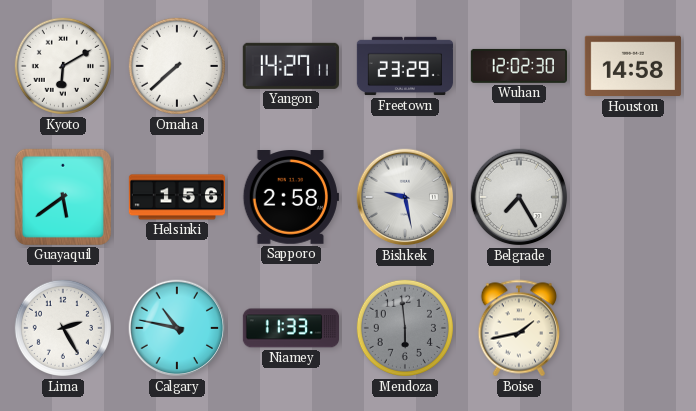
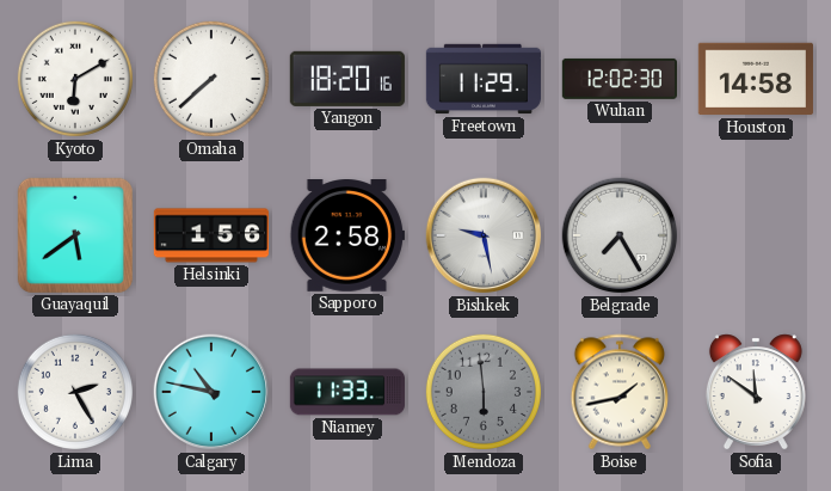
Yangon: 14:27 -> 18:20
Freetown: 23:29 -> 11:29
Sofia: none -> 11:51
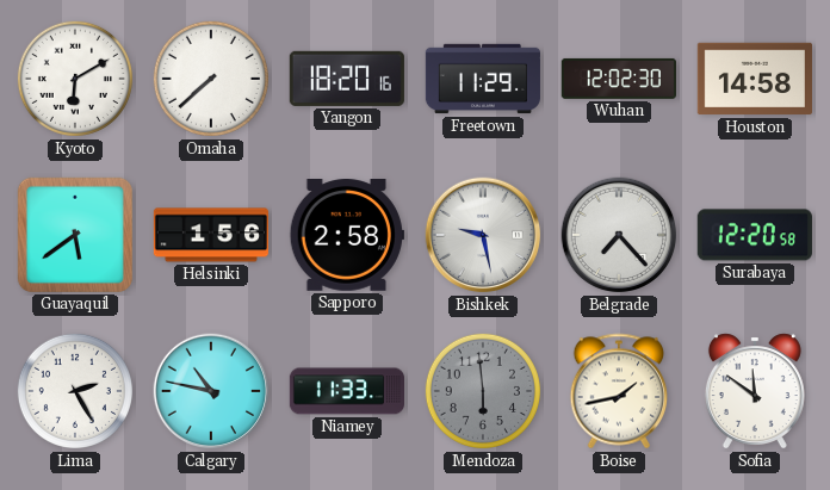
Belgrade: 7:25 -> 7:23
Surabaya: none -> 12:20
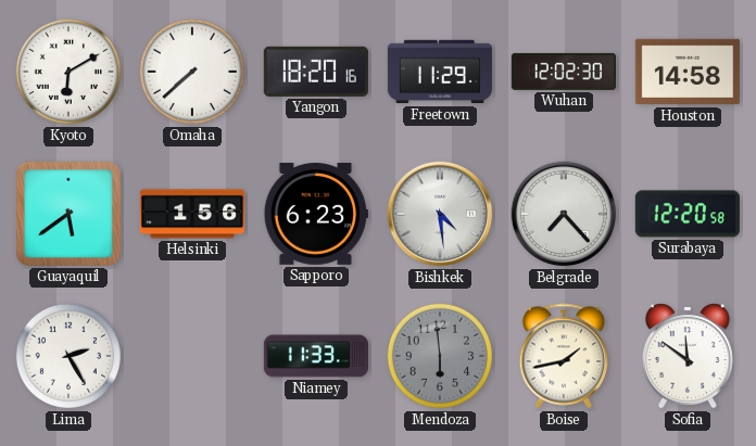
Sapporo: 2:58 -> 6:23
Bishkek: 9:28 -> 4:29
Calgary: 10:47 -> none
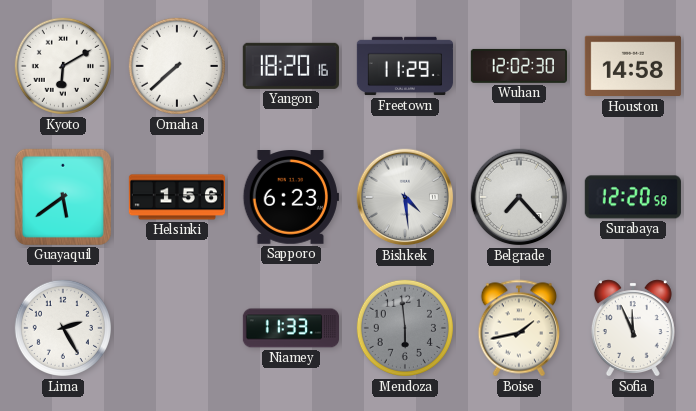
Sofia: 11:51 -> 11:56
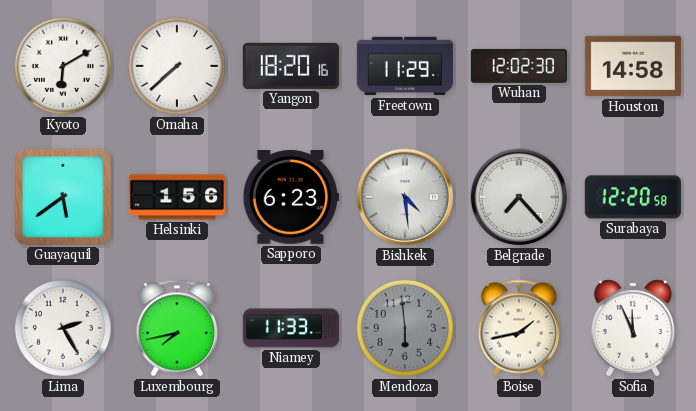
Luxembourg: none -> 7:43
